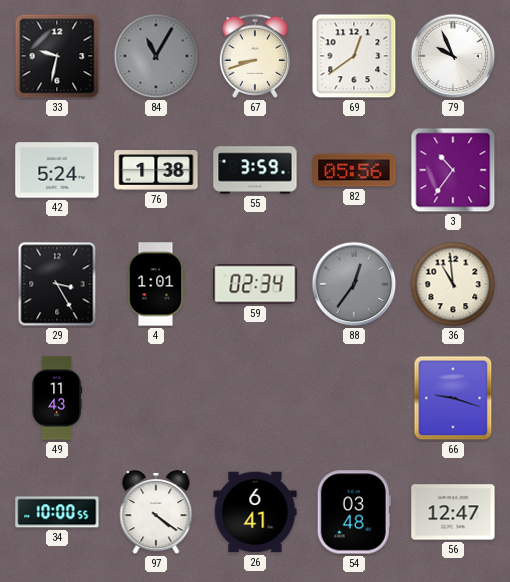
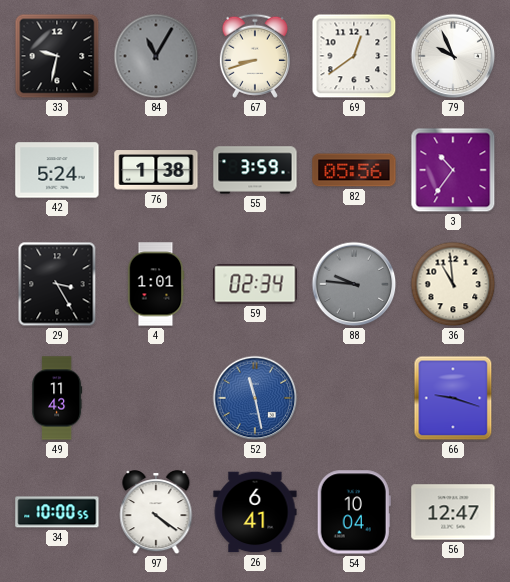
88: 12:36 -> 9:46
52: none -> 11:28
54: 03:48 -> 10:04
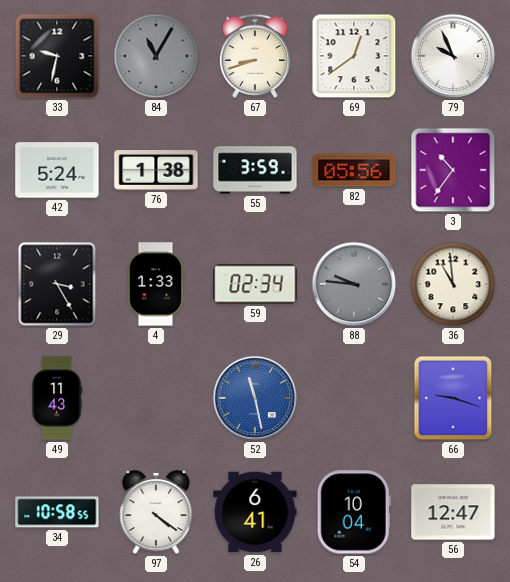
4: 1:01 -> 1:33
34: 10:00 -> 10:58
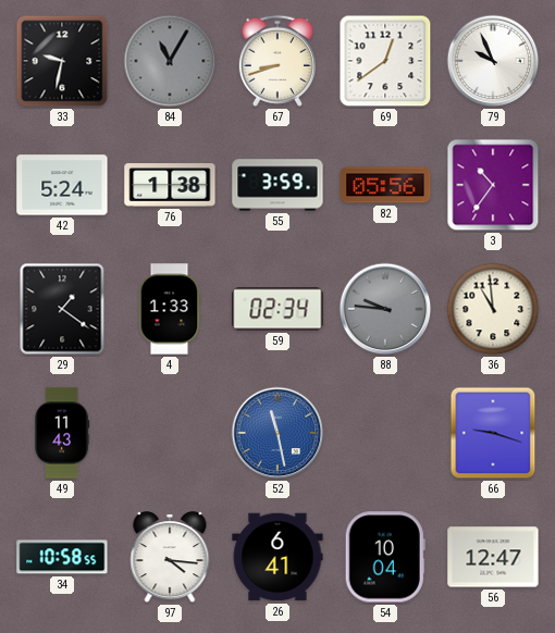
29: 3:25 -> 1:21
97: 4:21 -> 4:16
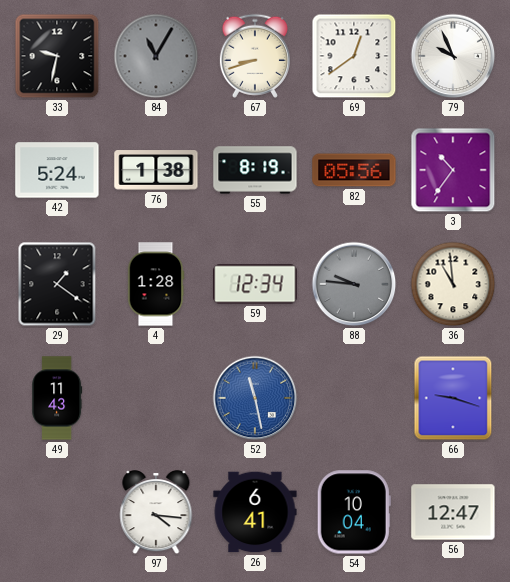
55: 3:59 -> 8:19
4: 1:33 -> 1:28
59: 02:34 -> 12:34
34: 10:58 -> none
